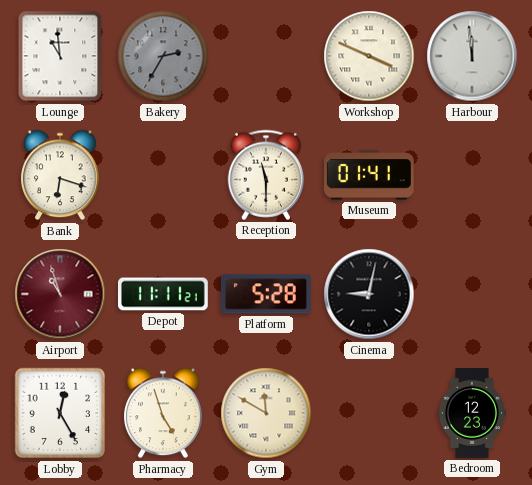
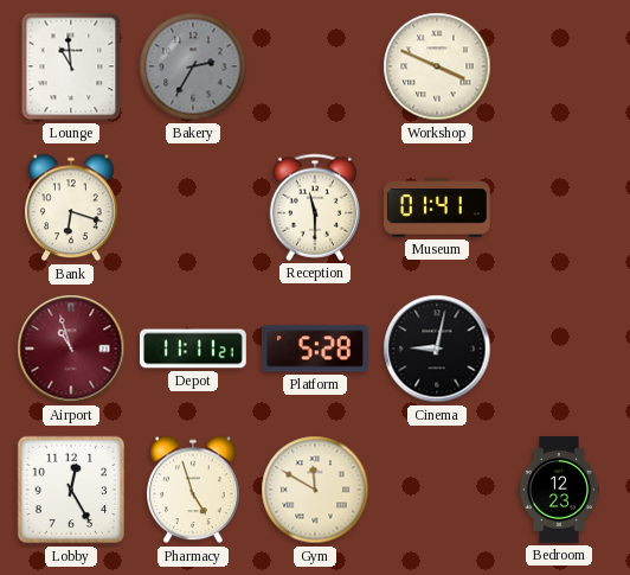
Harbour: 11:59 -> none
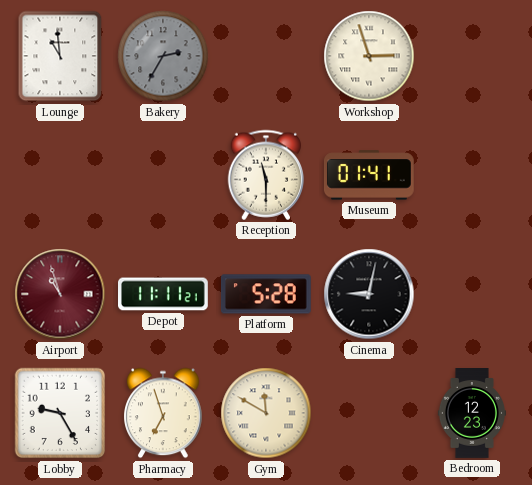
Workshop: 3:49 -> 2:57
Bank: 6:18 -> none
Lobby: 12:25 -> 9:25
Pharmacy: 4:57 -> 6:57
